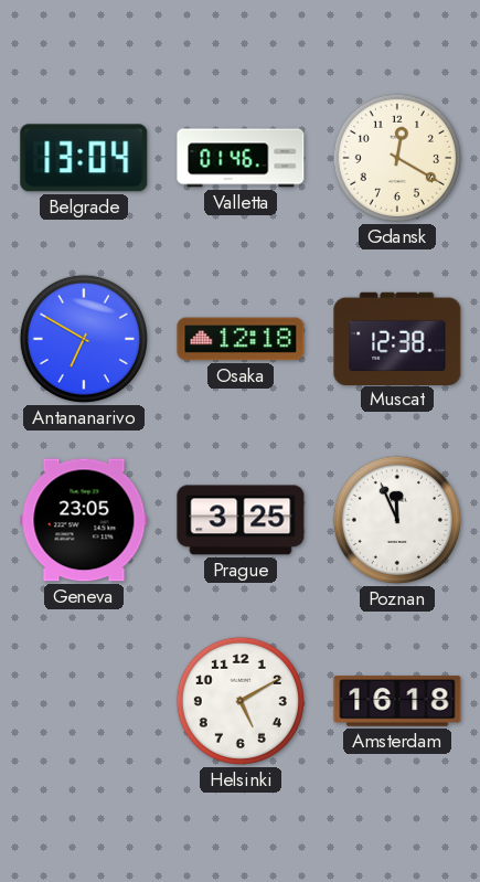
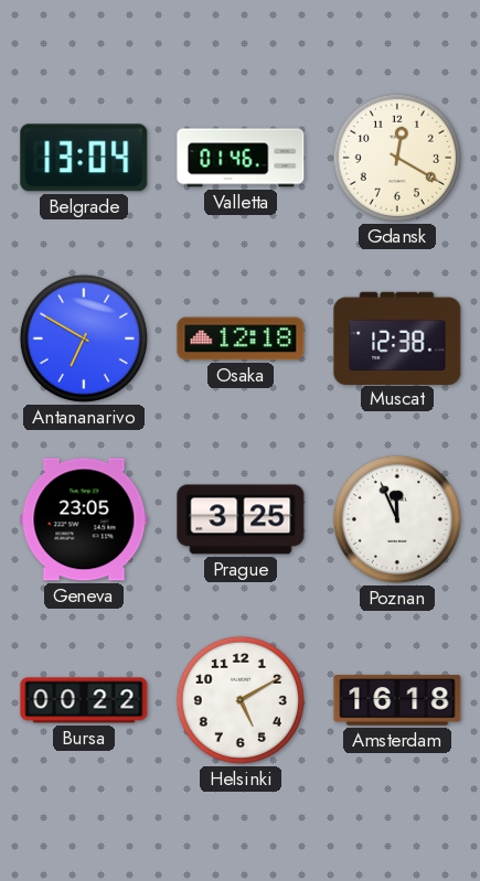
Bursa: none -> 00:22
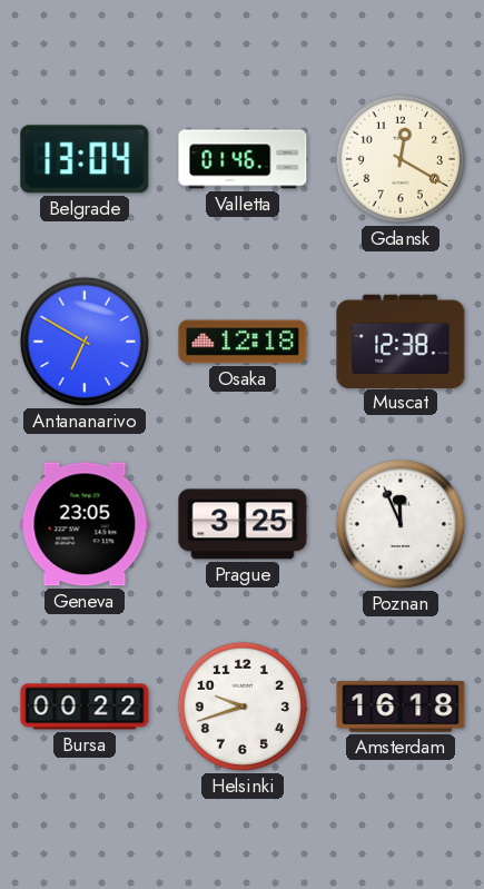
Helsinki: 5:10 -> 9:42
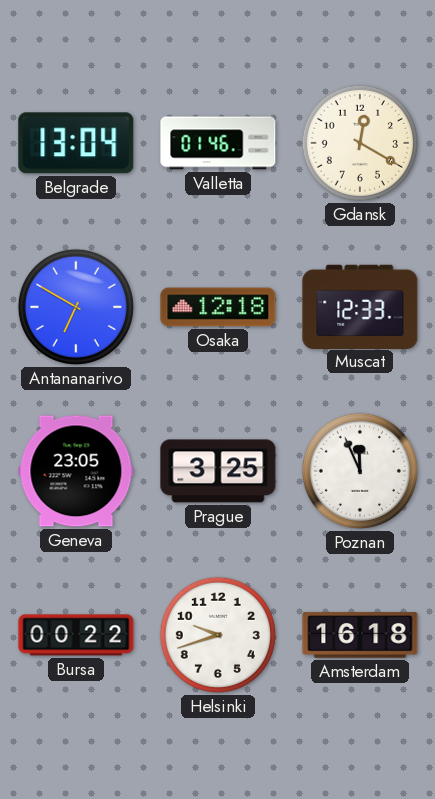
Muscat: 12:38 -> 12:33
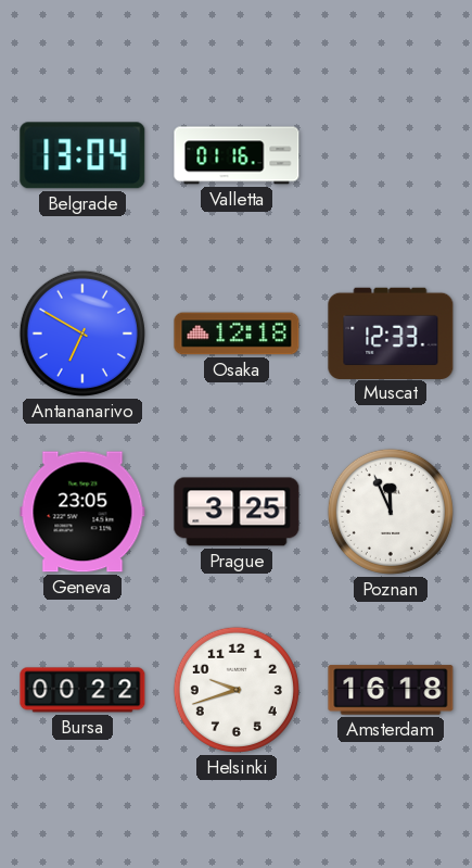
Valletta: 01:46 -> 01:16
Gdansk: 12:20 -> none
